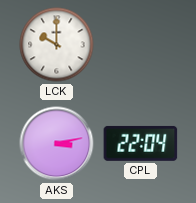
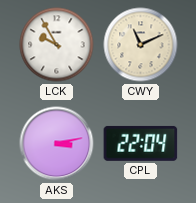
LCK: 10:00 -> 9:55
CWY: none -> 11:11
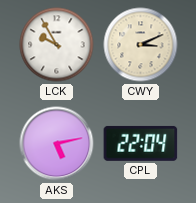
CWY: 11:11 -> 3:11
AKS: 3:13 -> 5:13
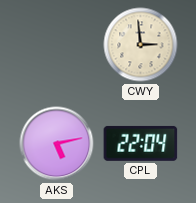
LCK: 9:55 -> none
CWY: 3:11 -> 2:59
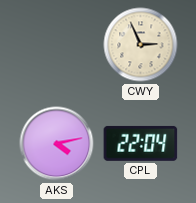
CWY: 2:59 -> 2:56
AKS: 5:13 -> 4:13
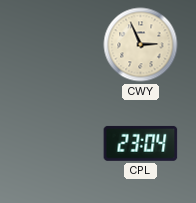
AKS: 4:13 -> none
CPL: 22:04 -> 23:04
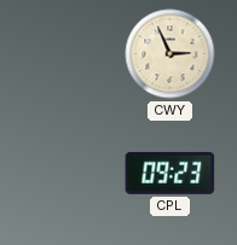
CPL: 23:04 -> 09:23
